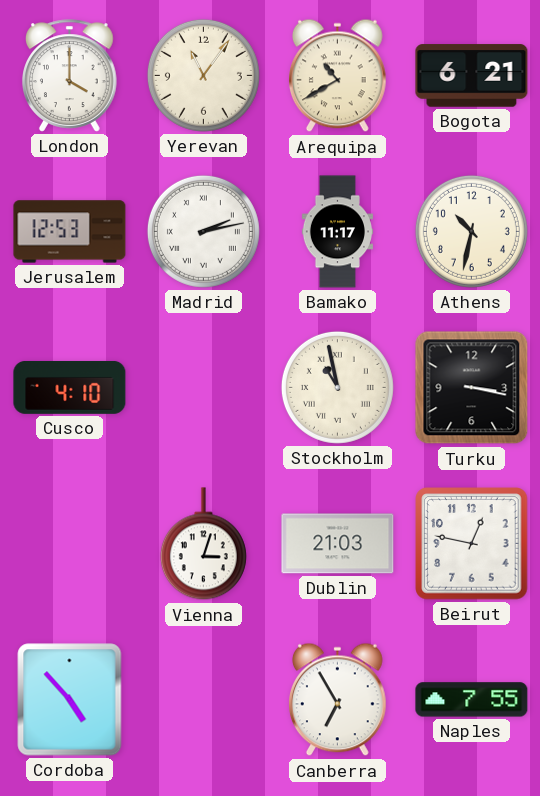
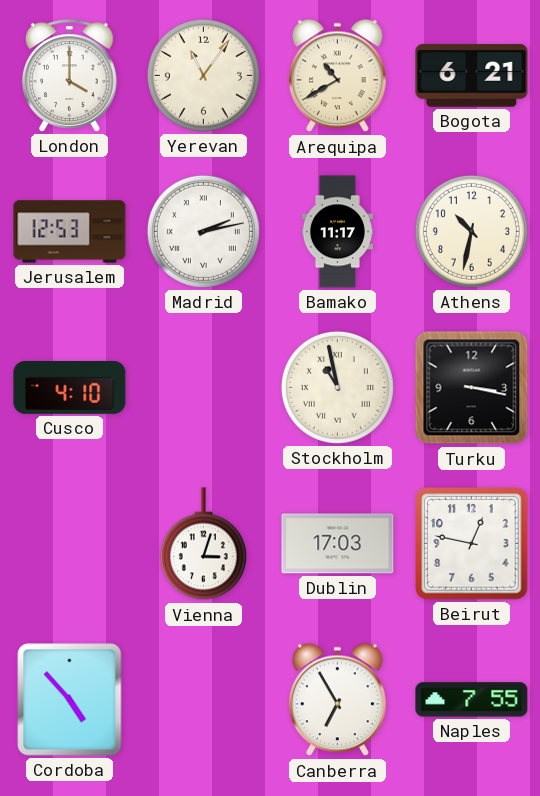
Dublin: 21:03 -> 17:03
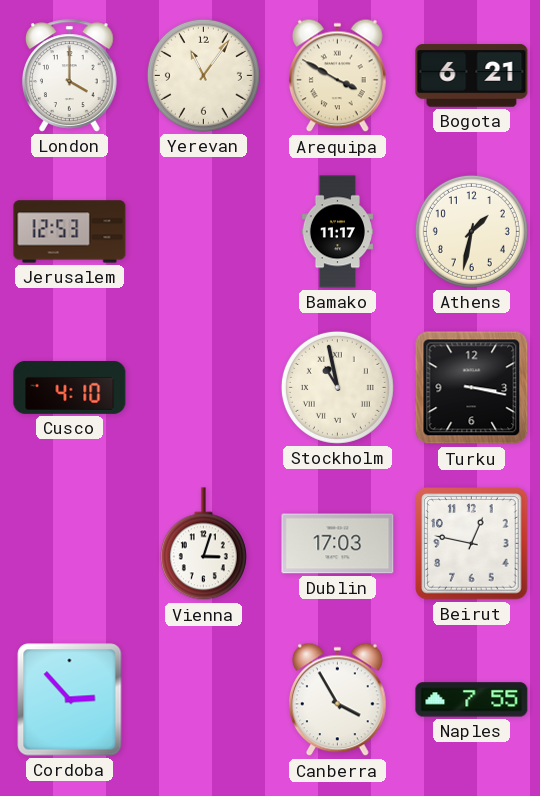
Arequipa: 10:40 -> 3:50
Madrid: 2:13 -> none
Athens: 10:32 -> 1:32
Cordoba: 4:53 -> 2:53
Canberra: 6:55 -> 3:55
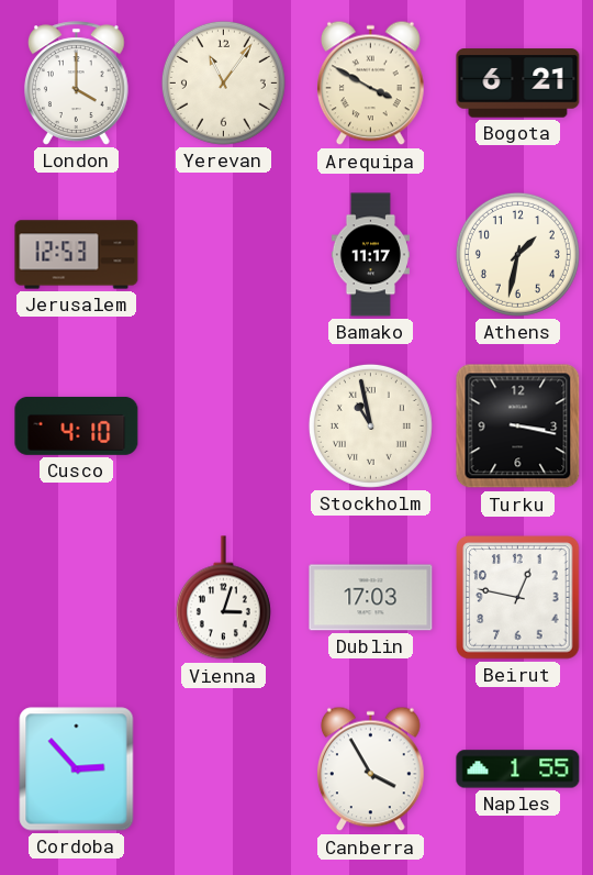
Naples: 7:55 -> 1:55
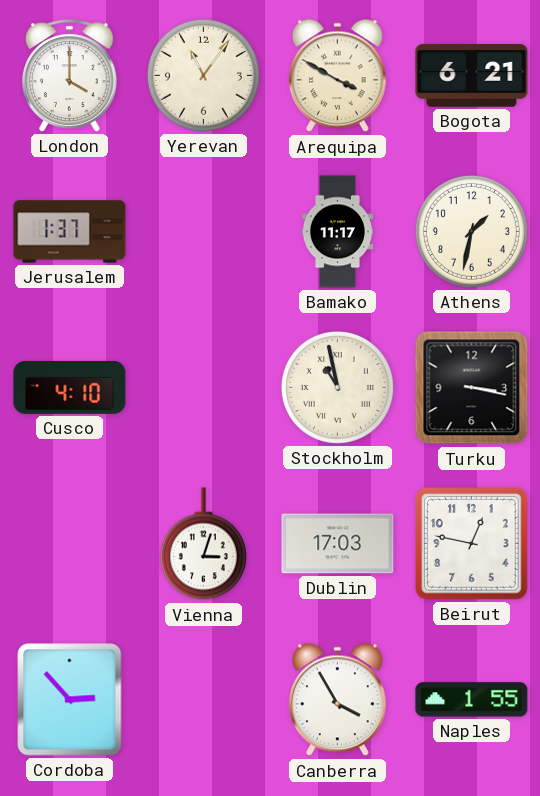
Jerusalem: 12:53 -> 1:37
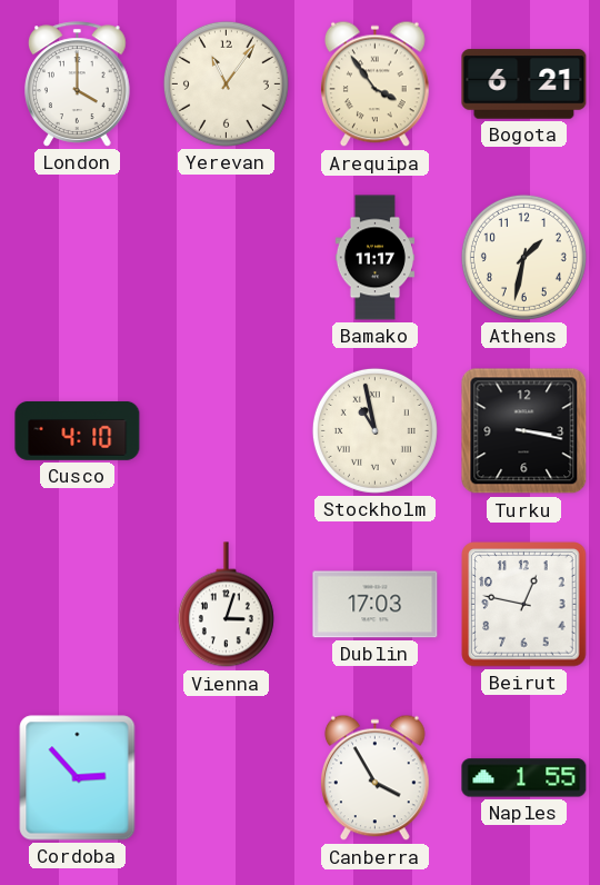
Arequipa: 3:50 -> 3:54
Jerusalem: 1:37 -> none
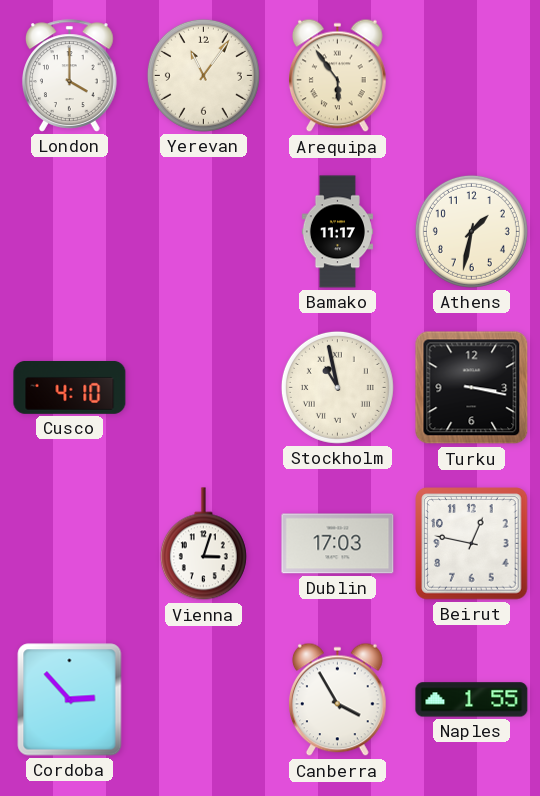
Arequipa: 3:54 -> 5:54
Bogota: 6:21 -> none
